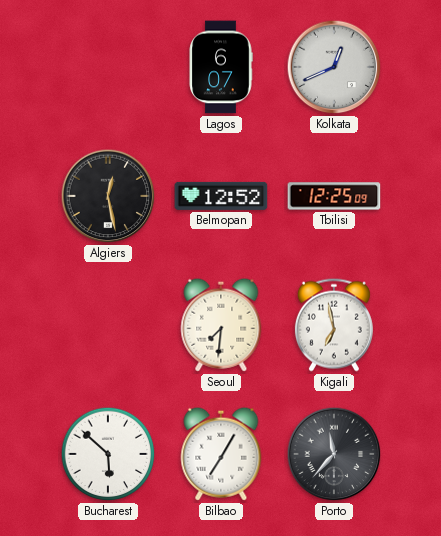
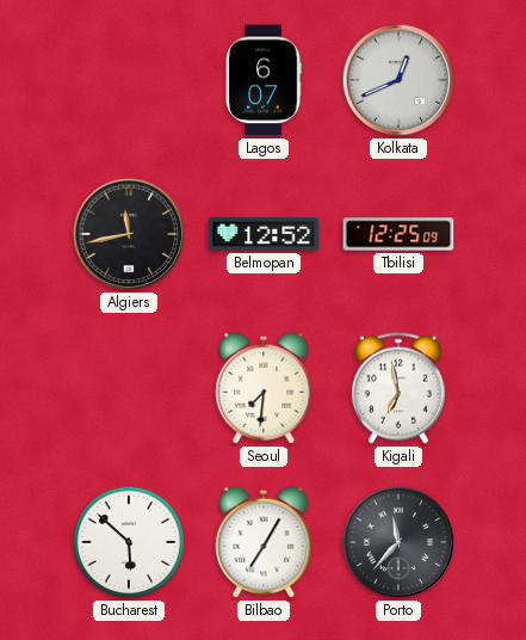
Algiers: 12:28 -> 11:43
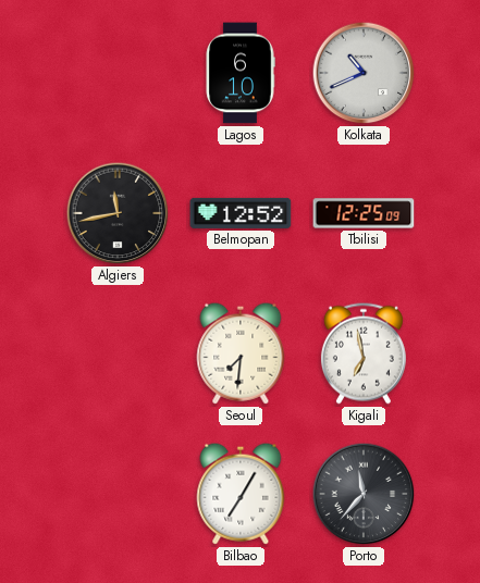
Lagos: 6:07 -> 6:10
Kolkata: 12:41 -> 10:41
Bucharest: 5:52 -> none
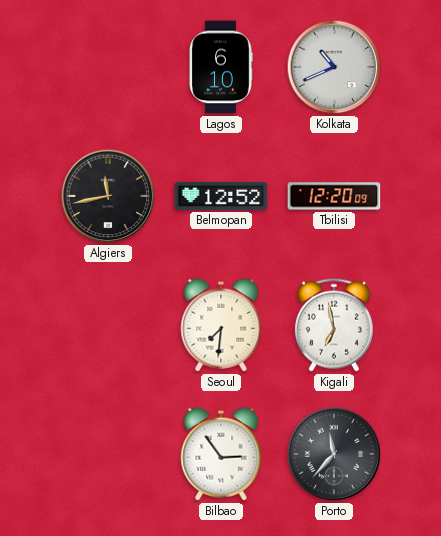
Tbilisi: 12:25 -> 12:20
Bilbao: 7:05 -> 2:54
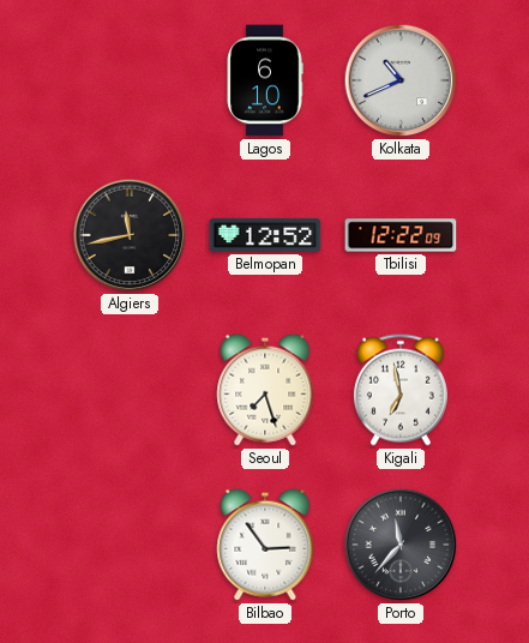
Tbilisi: 12:20 -> 12:22
Seoul: 7:31 -> 7:27
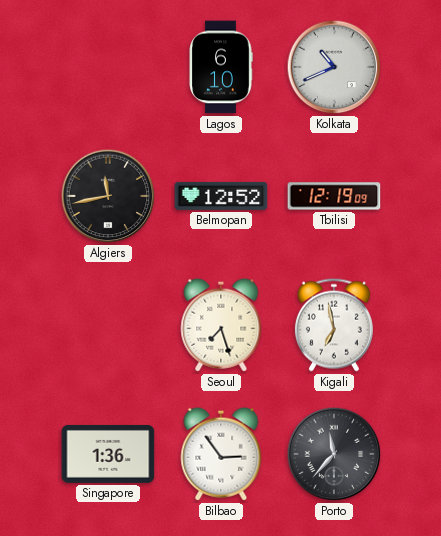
Tbilisi: 12:22 -> 12:19
Singapore: none -> 1:36
